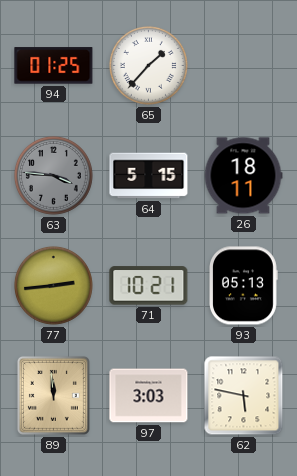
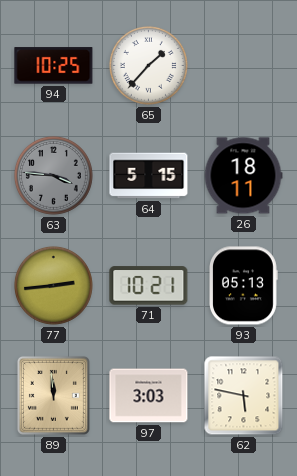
94: 01:25 -> 10:25
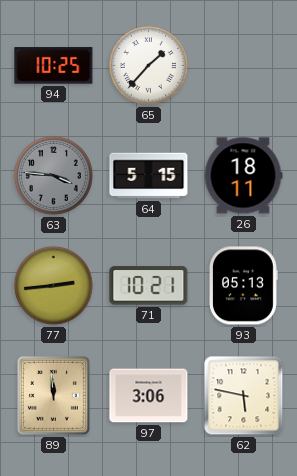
97: 3:03 -> 3:06
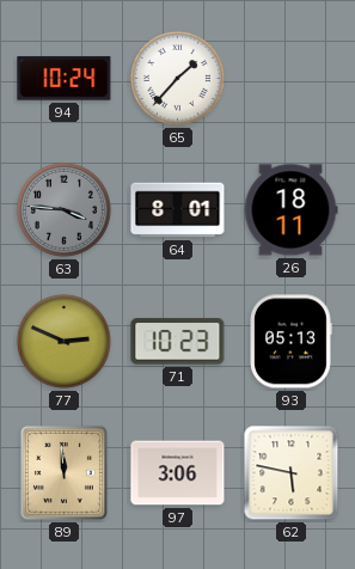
94: 10:25 -> 10:24
64: 5:15 -> 8:01
77: 2:44 -> 2:49
71: 10:21 -> 10:23
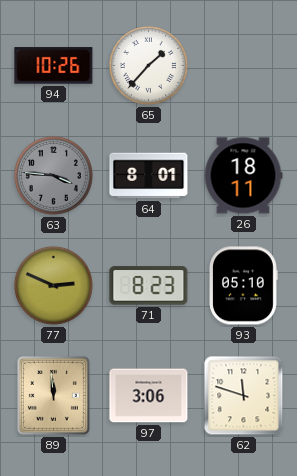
94: 10:24 -> 10:26
71: 10:23 -> 8:23
93: 05:13 -> 05:10
62: 5:47 -> 11:48
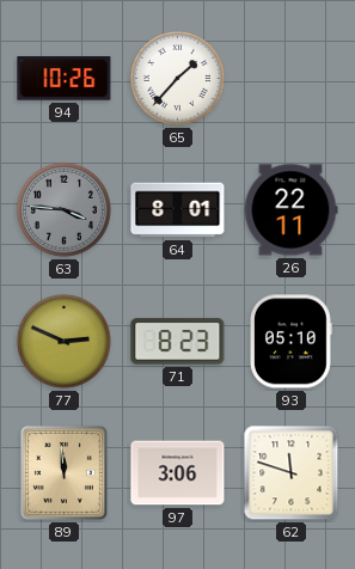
26: 18:11 -> 22:11
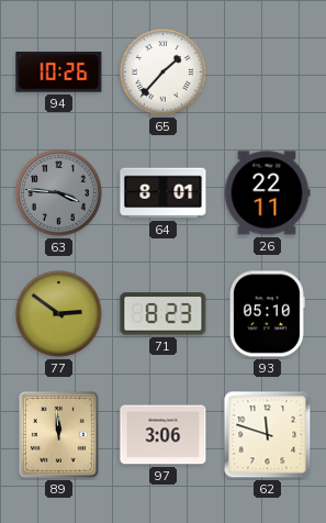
77: 2:49 -> 2:51
